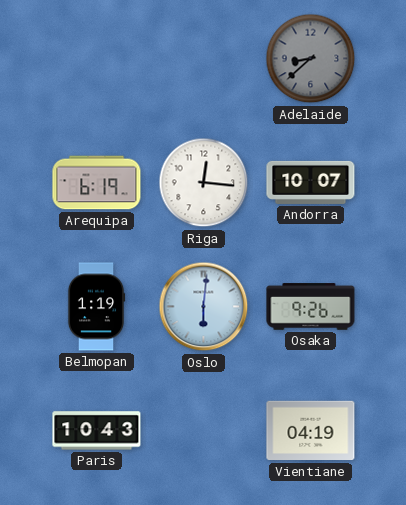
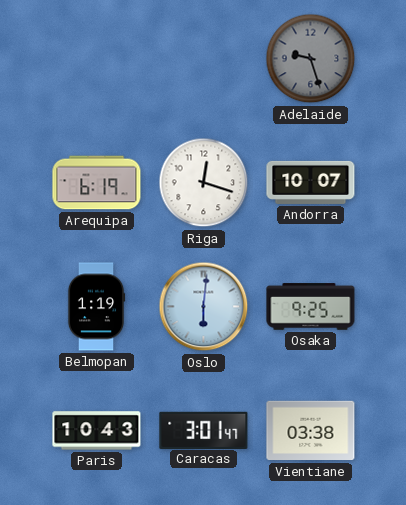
Adelaide: 8:38 -> 9:27
Riga: 12:16 -> 12:18
Osaka: 9:26 -> 9:25
Caracas: none -> 3:01
Vientiane: 04:19 -> 03:38
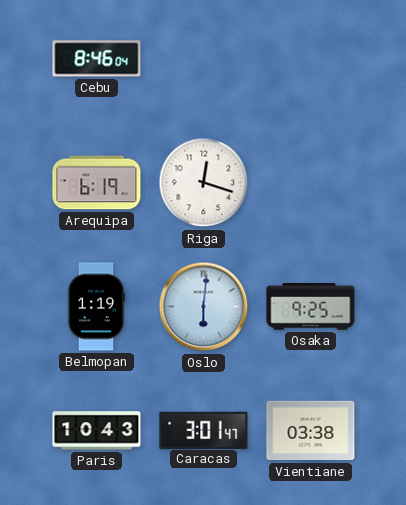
Cebu: none -> 8:46
Adelaide: 9:27 -> none
Andorra: 10:07 -> none
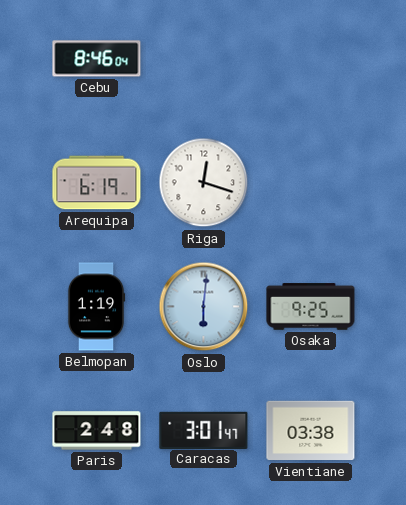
Paris: 10:43 -> 2:48
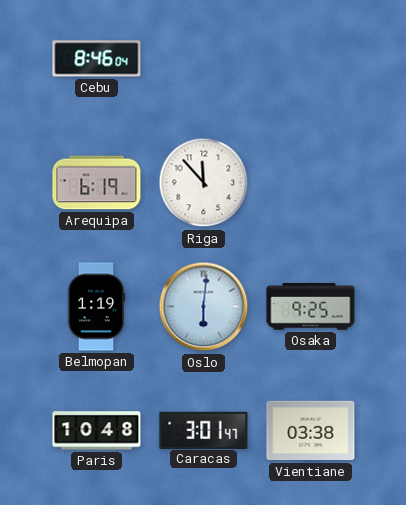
Riga: 12:18 -> 11:53
Paris: 2:48 -> 10:48
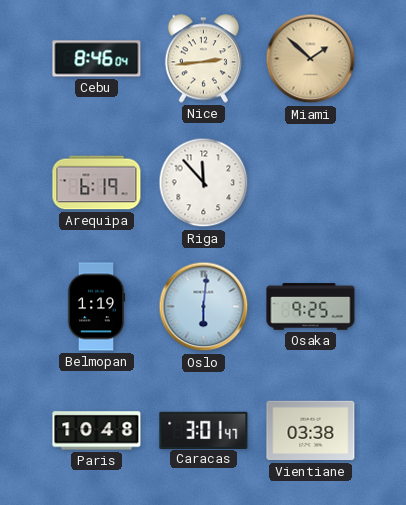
Nice: none -> 2:44
Miami: none -> 1:52
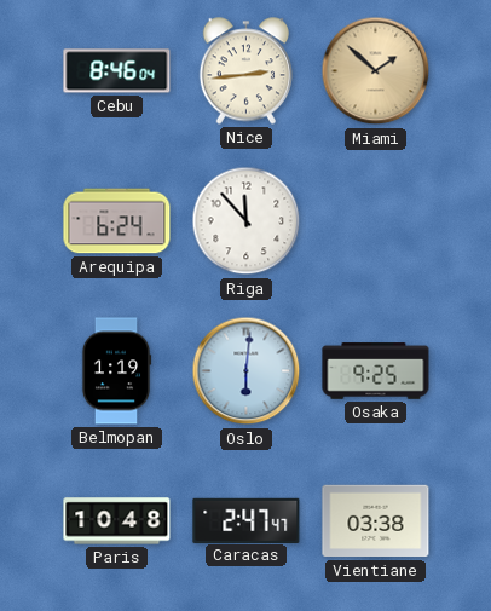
Arequipa: 6:19 -> 6:24
Caracas: 3:01 -> 2:47
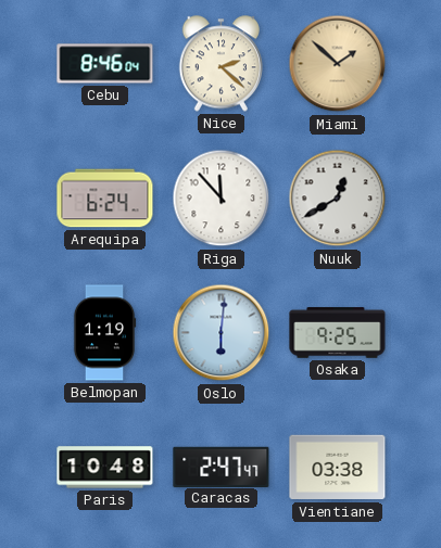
Nice: 2:44 -> 2:22
Nuuk: none -> 12:40
